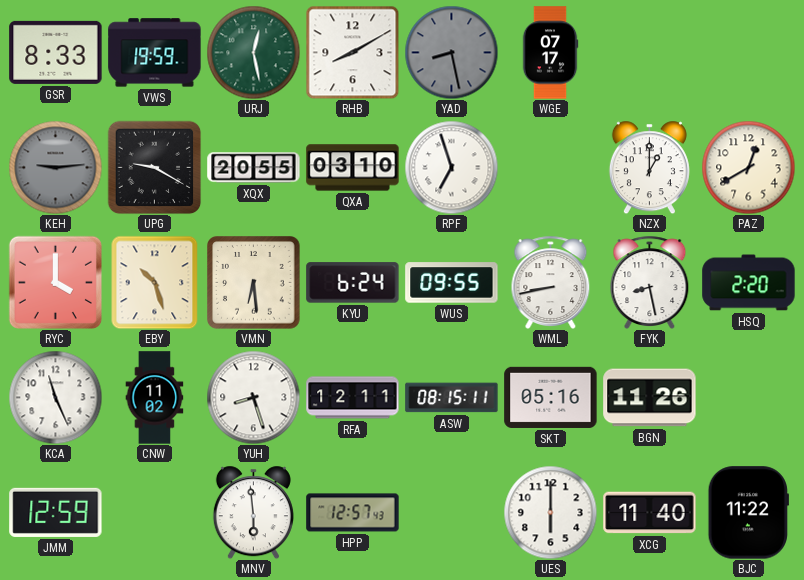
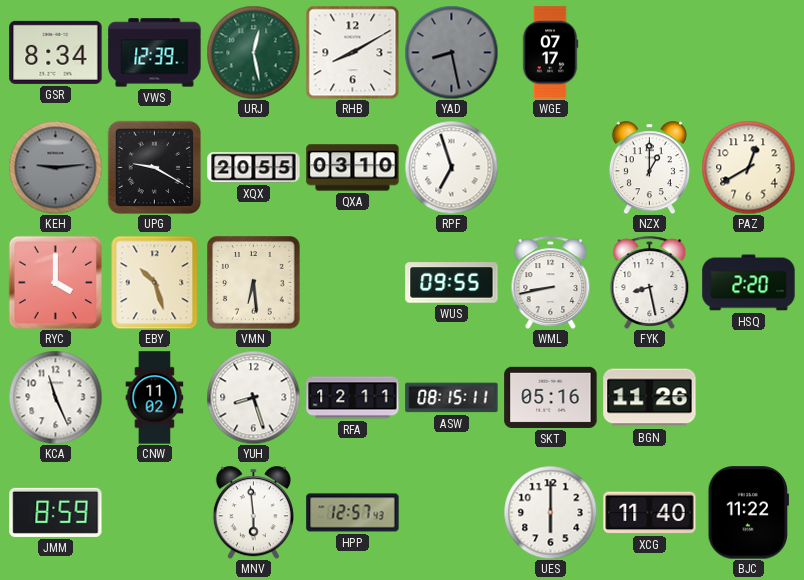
GSR: 8:33 -> 8:34
VWS: 19:59 -> 12:39
KYU: 6:24 -> none
JMM: 12:59 -> 8:59
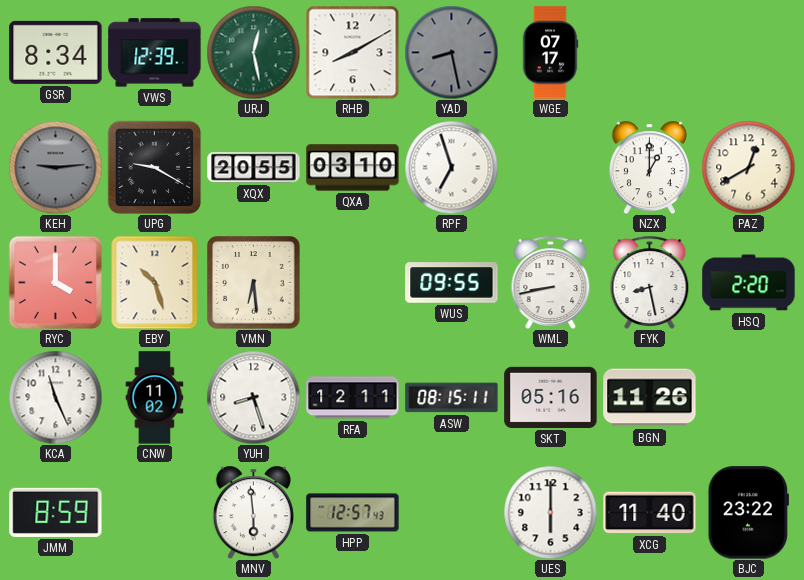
BJC: 11:22 -> 23:22
